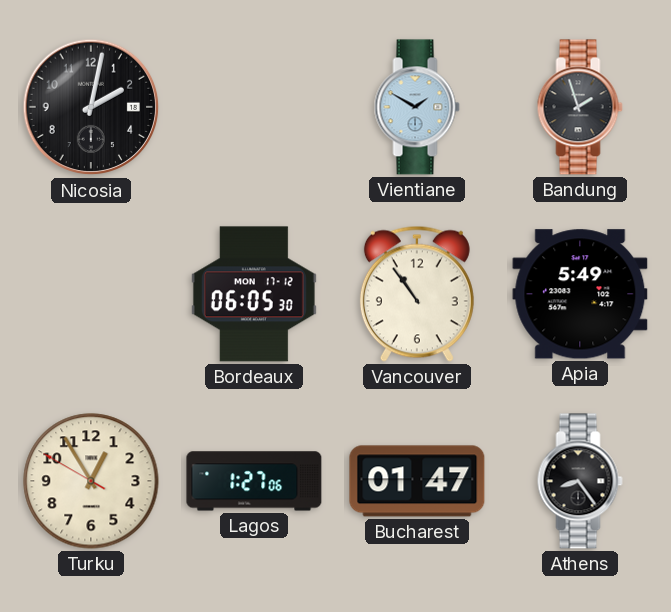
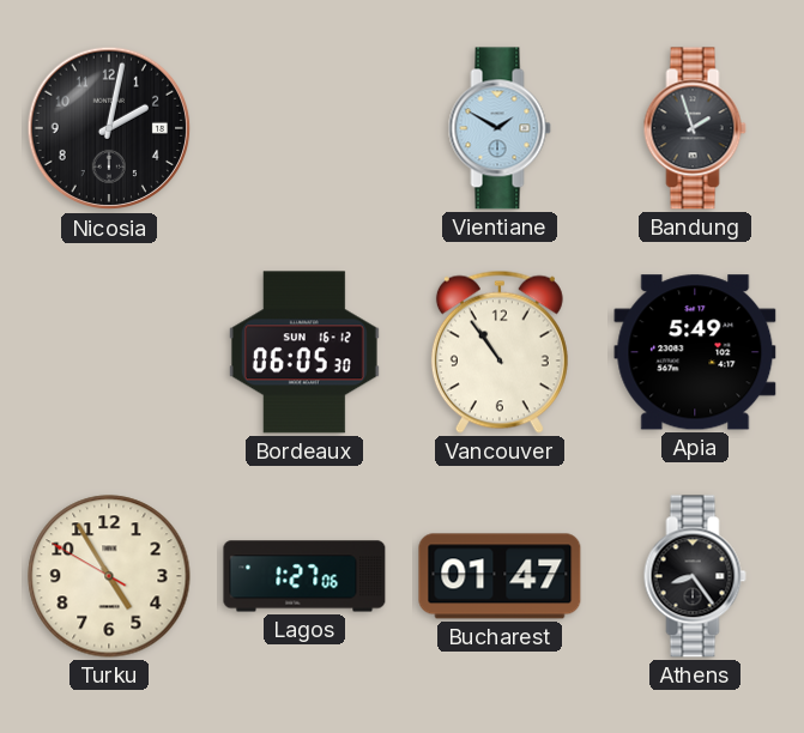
Bordeaux date: MON 17-12 -> SUN 16-12
Turku: 12:54 -> 4:54
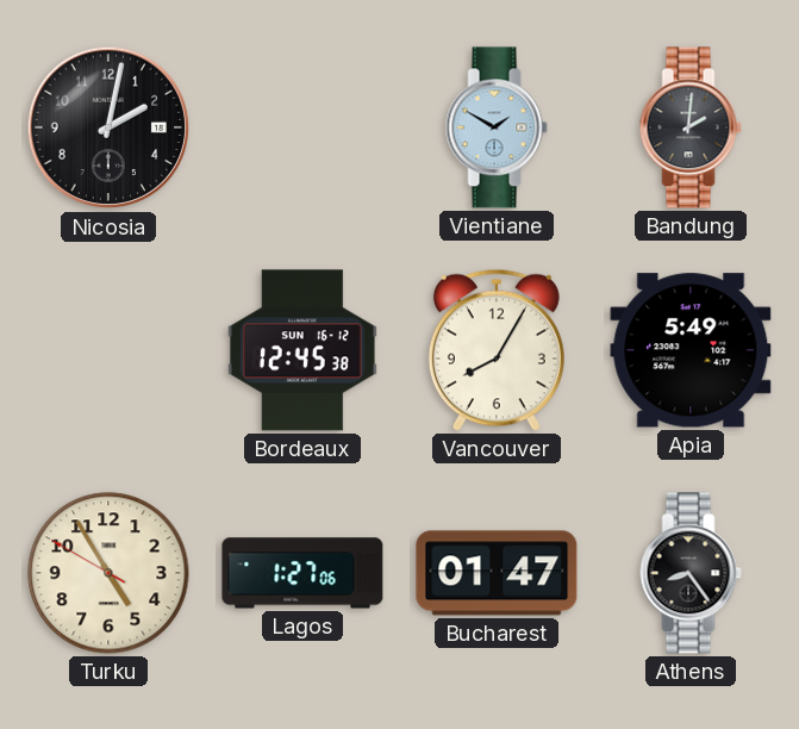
Bandung: 1:57 -> 2:01
Bordeaux: 06:05 -> 12:45
Vancouver: 10:54 -> 8:05
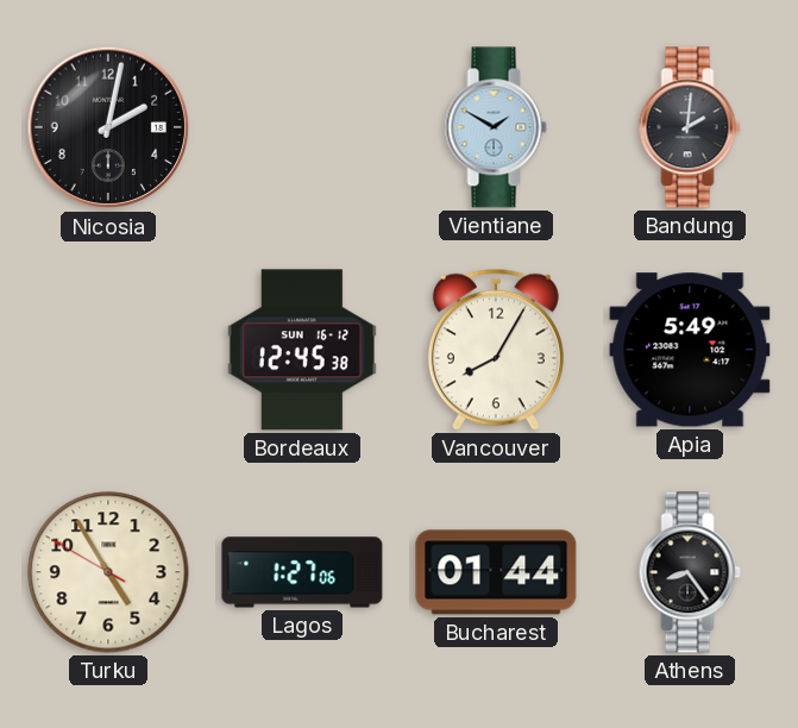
Bucharest: 01:47 -> 01:44
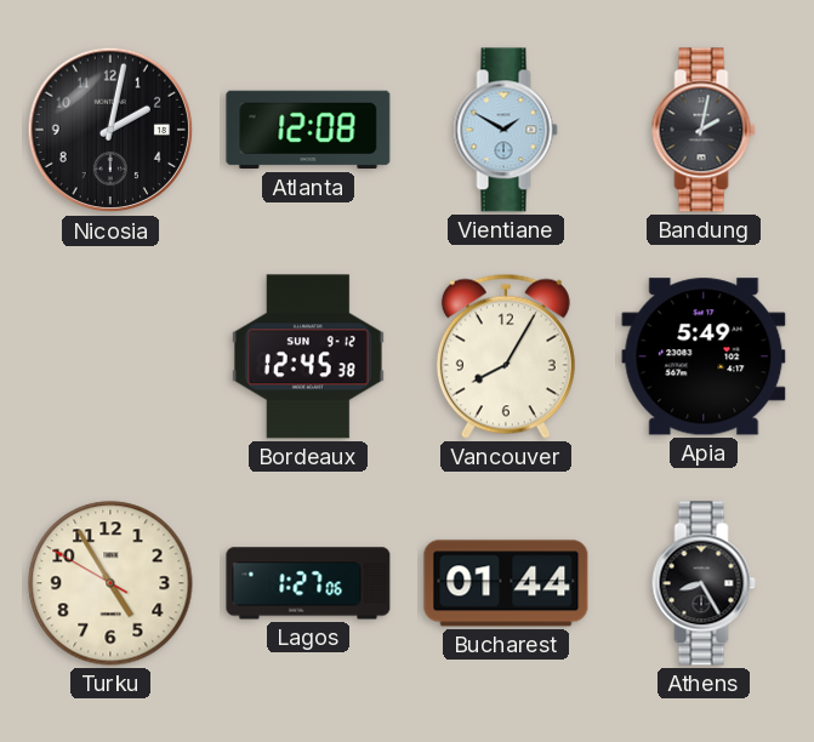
Atlanta: none -> 12:08
Bandung: 2:01 -> 2:02
Bordeaux date: SUN 16-12 -> SUN 9-12
Athens: 8:24 -> 8:25
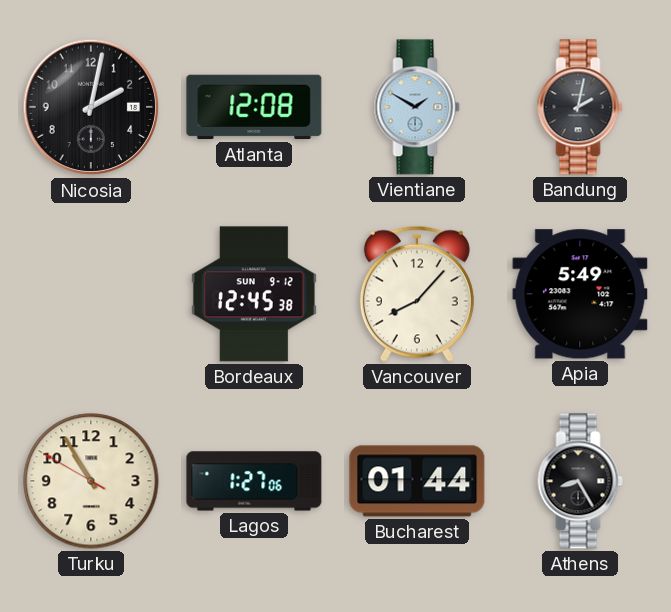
Vancouver: 8:05 -> 8:07
Turku: 4:54 -> 10:54
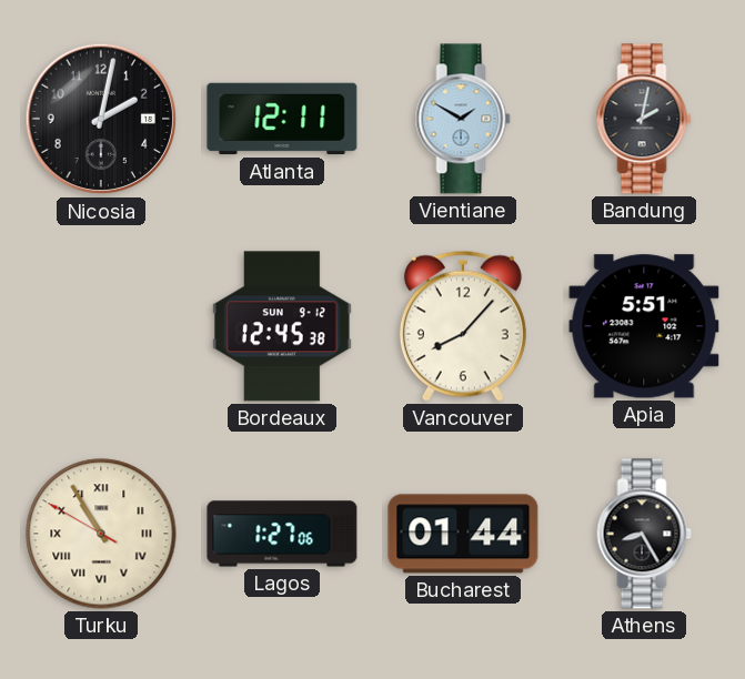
Atlanta: 12:08 -> 12:11
Apia: 5:49 -> 5:51
Turku numerals: Arabic -> Roman
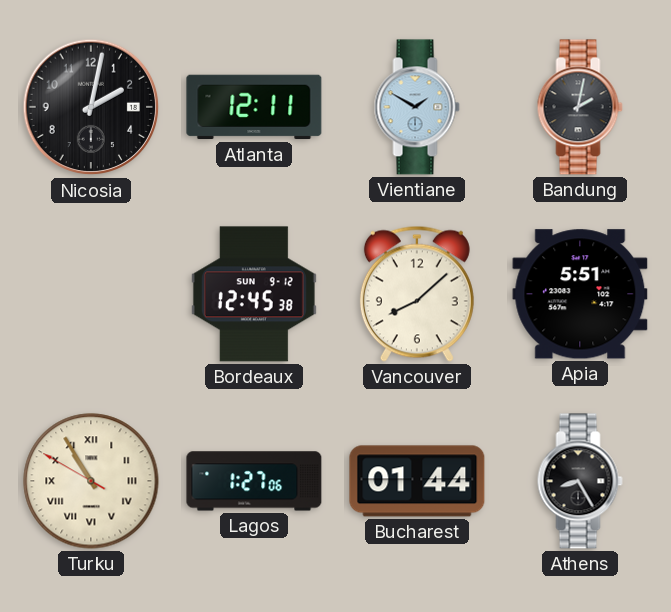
Vancouver: 8:07 -> 8:08
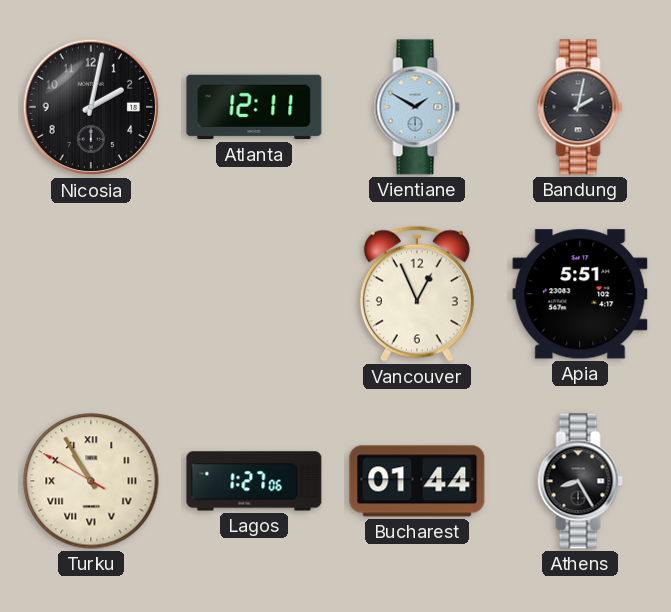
Bordeaux: 12:45 -> none
Vancouver: 8:08 -> 12:56
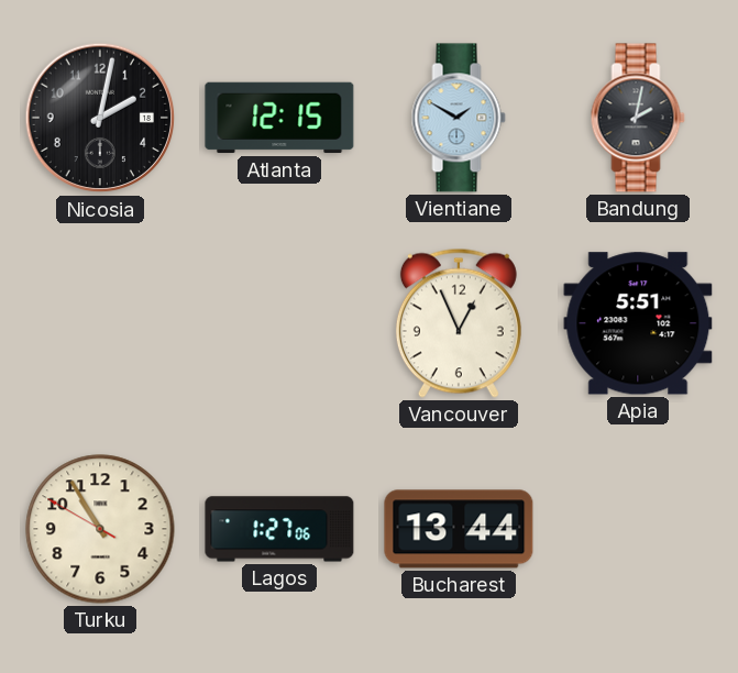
Atlanta: 12:11 -> 12:15
Turku numerals: Roman -> Arabic
Bucharest: 01:44 -> 13:44
Athens: 8:25 -> none
